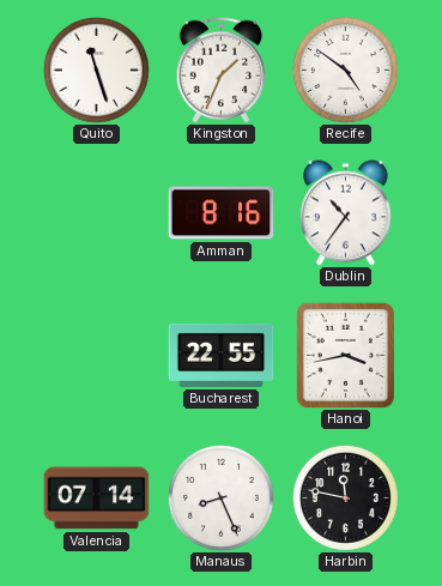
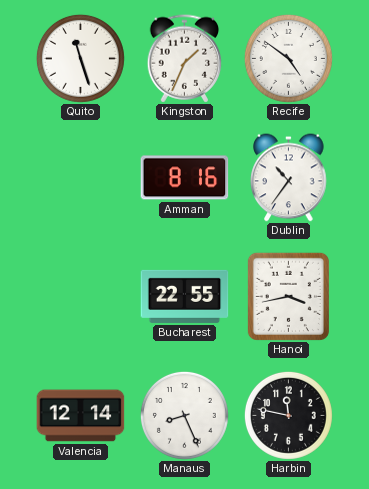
Valencia: 07:14 -> 12:14
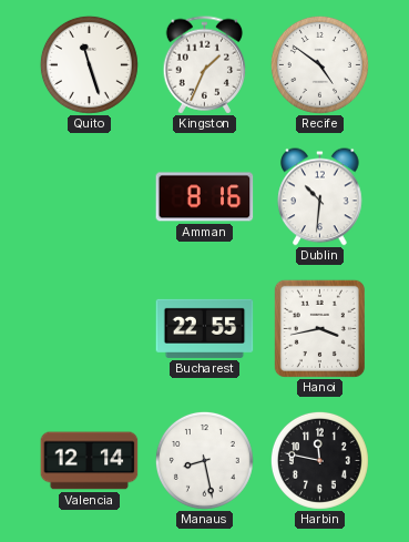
Dublin: 10:36 -> 10:31
Manaus: 8:26 -> 8:28
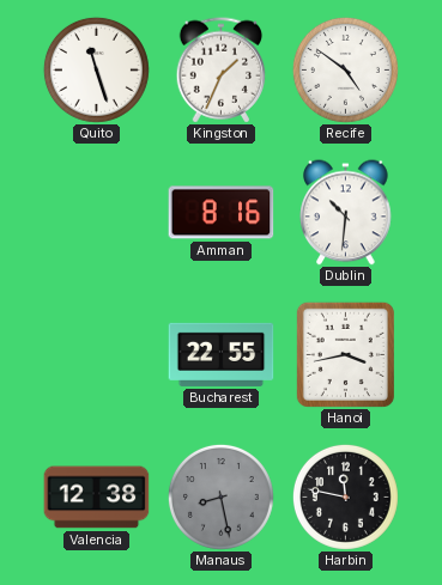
Valencia: 12:14 -> 12:38
Manaus dial: white -> grey
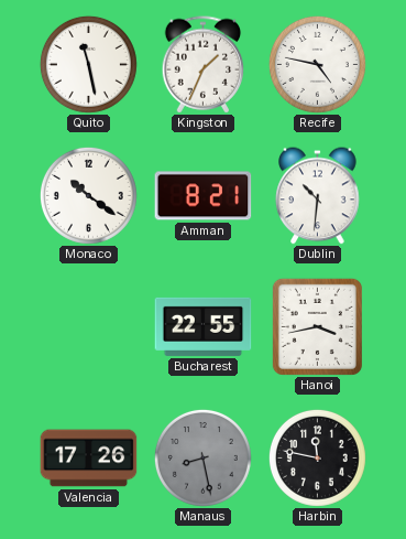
Quito: 11:27 -> 11:28
Recife: 4:51 -> 4:47
Monaco: none -> 10:21
Amman: 8:16 -> 8:21
Valencia: 12:38 -> 17:26
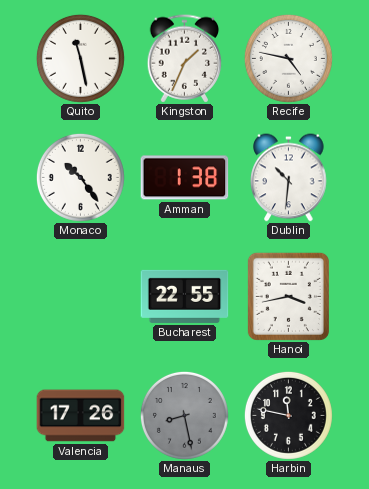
Monaco: 10:21 -> 10:24
Amman: 8:21 -> 1:38
